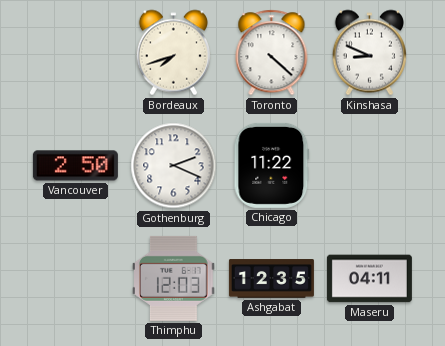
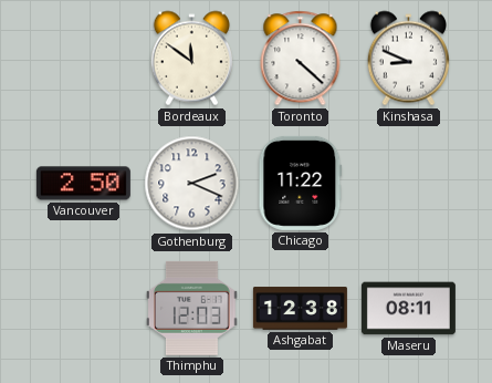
Bordeaux: 7:42 -> 11:51
Ashgabat: 12:35 -> 12:38
Maseru: 04:11 -> 08:11
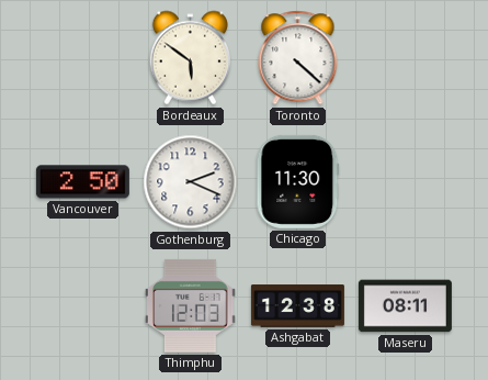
Bordeaux: 11:51 -> 5:51
Kinshasa: 8:49 -> none
Chicago: 11:22 -> 11:30
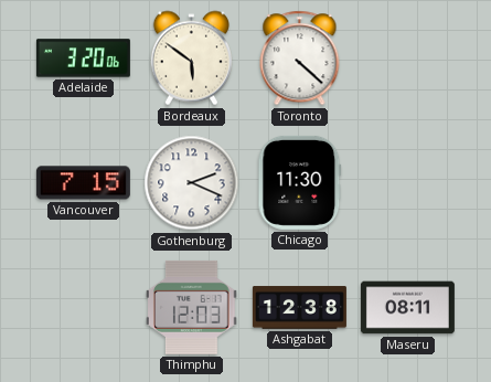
Adelaide: none -> 3:20
Vancouver: 2:50 -> 7:15
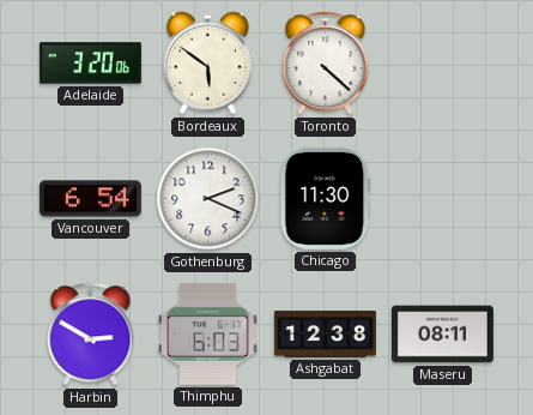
Vancouver: 7:15 -> 6:54
Harbin: none -> 2:50
Thimphu: 12:03 -> 6:03
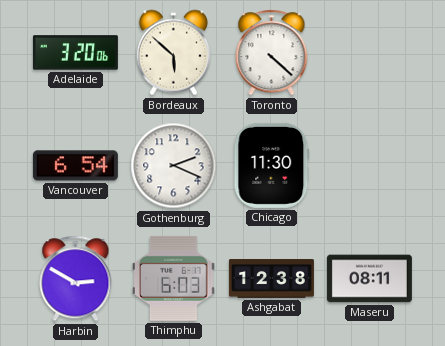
Bordeaux: 5:51 -> 5:52
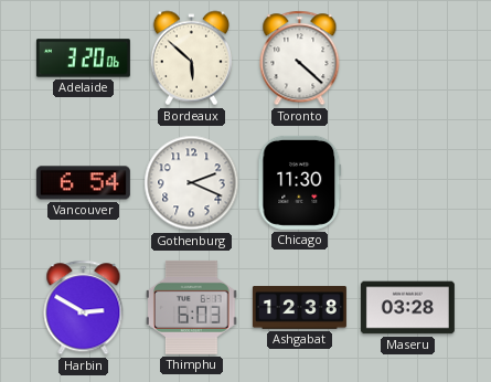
Maseru: 08:11 -> 03:28
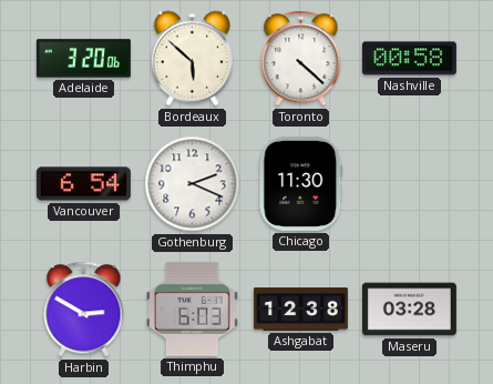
Nashville: none -> 00:58
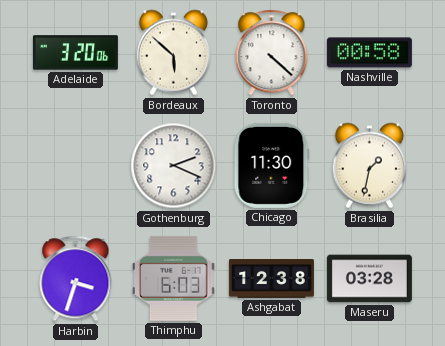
Vancouver: 6:54 -> none
Brasilia: none -> 1:32
Harbin: 2:50 -> 3:33
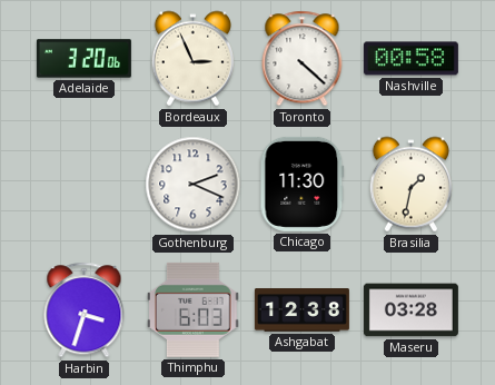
Bordeaux: 5:52 -> 2:56
